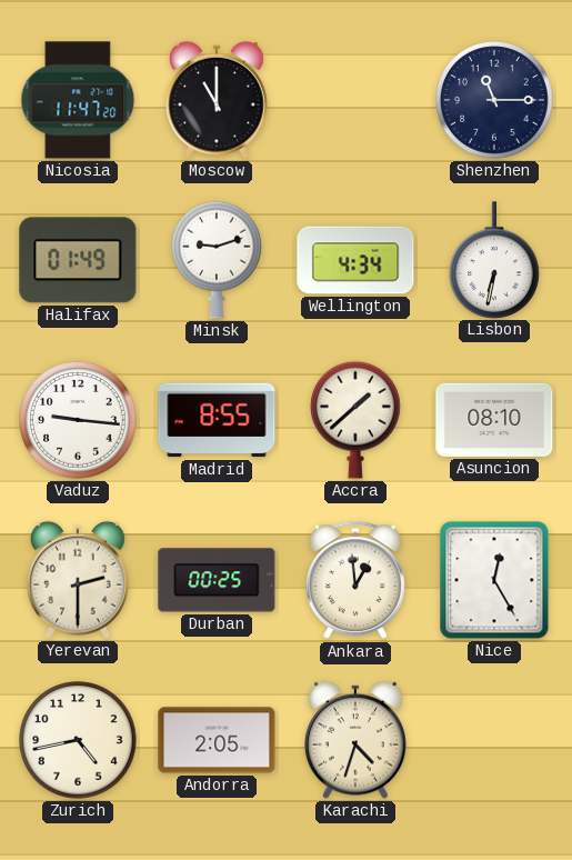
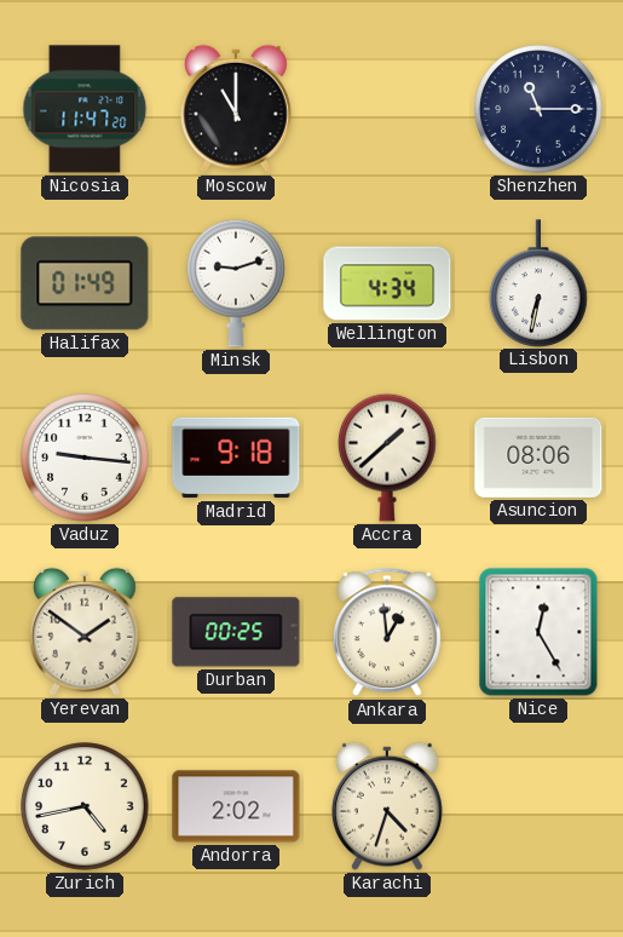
Madrid: 8:55 -> 9:18
Asuncion: 08:10 -> 08:06
Yerevan: 2:30 -> 1:51
Andorra: 2:05 -> 2:02
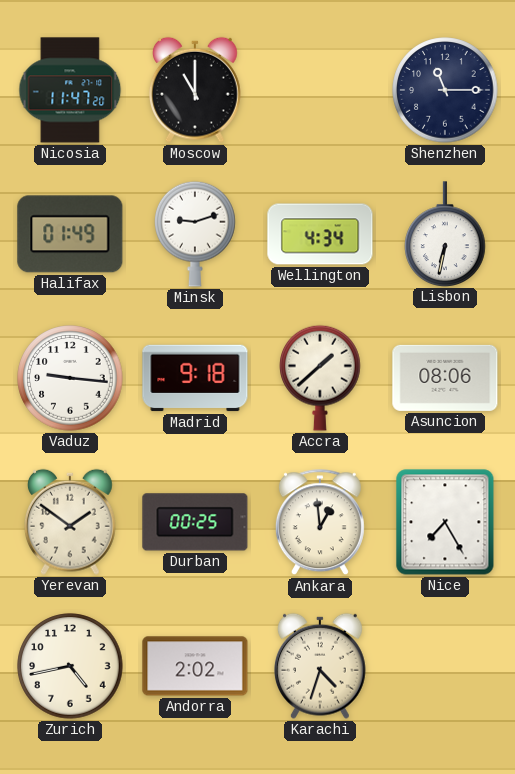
Nice: 12:25 -> 7:25
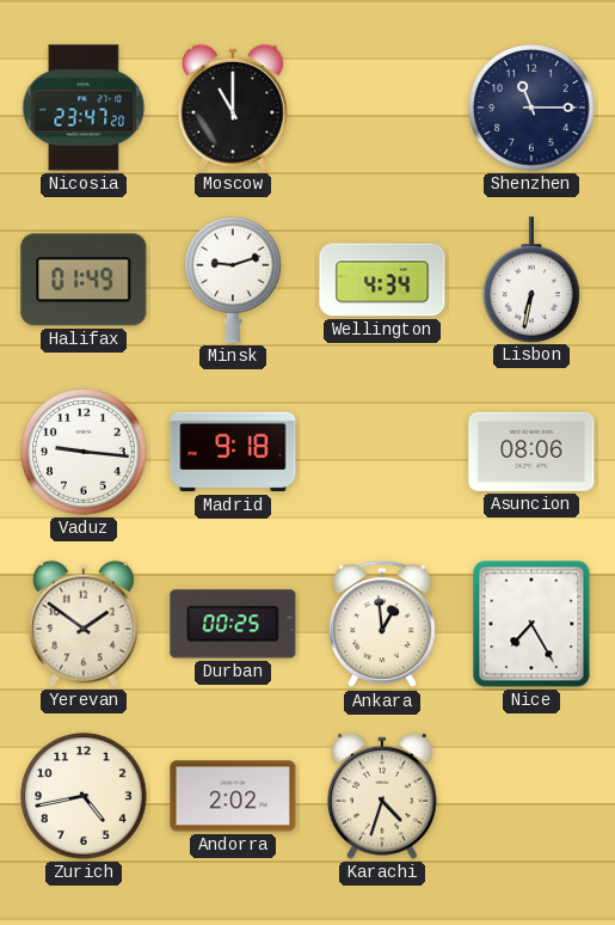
Nicosia: 11:47 -> 23:47
Accra: 1:38 -> none
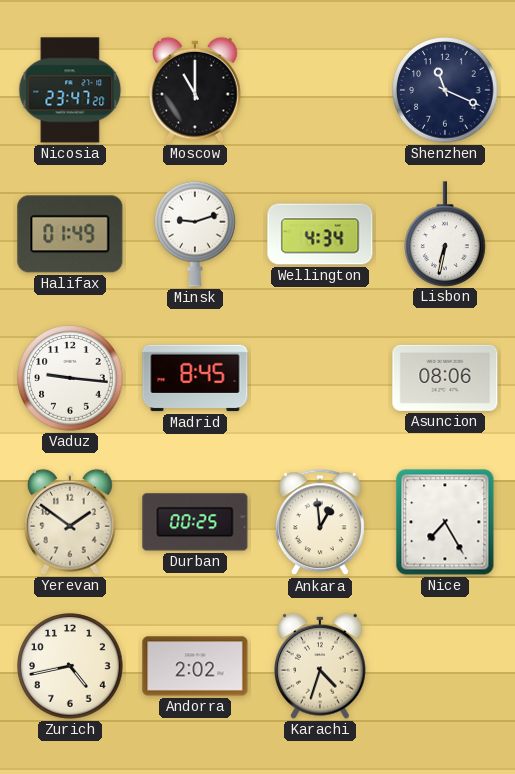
Shenzhen: 11:15 -> 11:19
Madrid: 9:18 -> 8:45
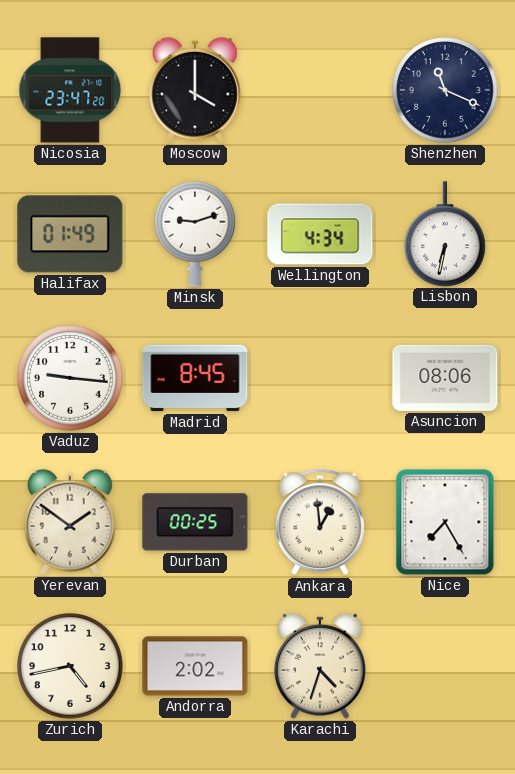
Moscow: 11:00 -> 4:00
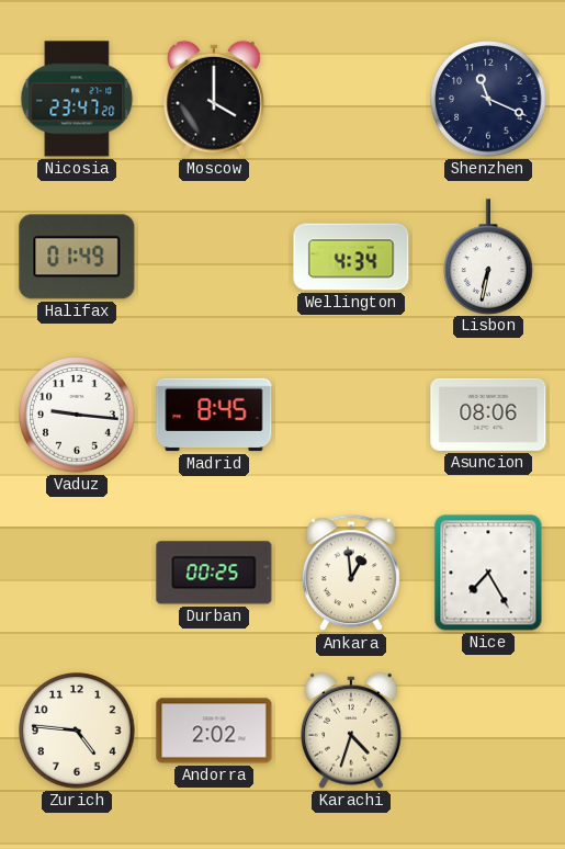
Minsk: 9:12 -> none
Yerevan: 1:51 -> none
Zurich: 4:43 -> 4:46
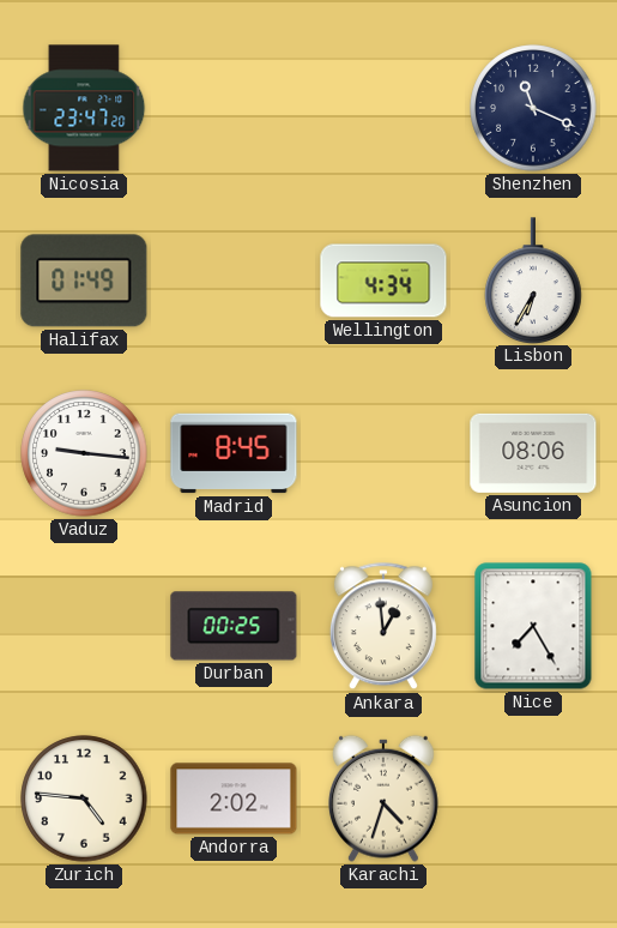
Moscow: 4:00 -> none
Lisbon: 6:32 -> 6:35
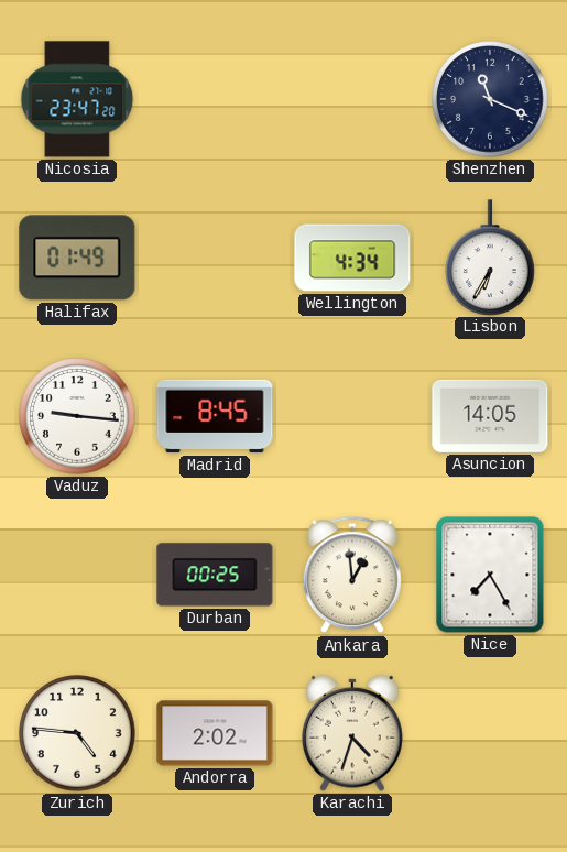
Asuncion: 08:06 -> 14:05
